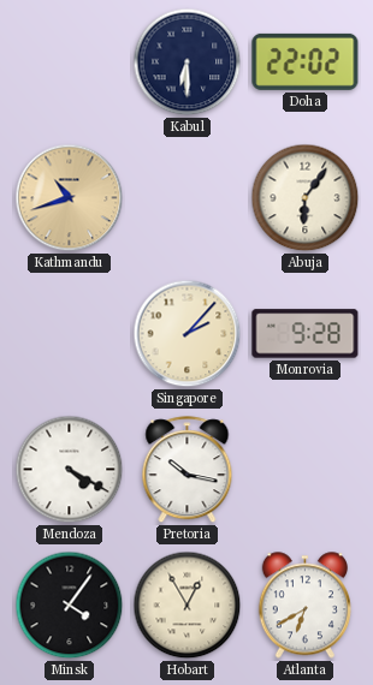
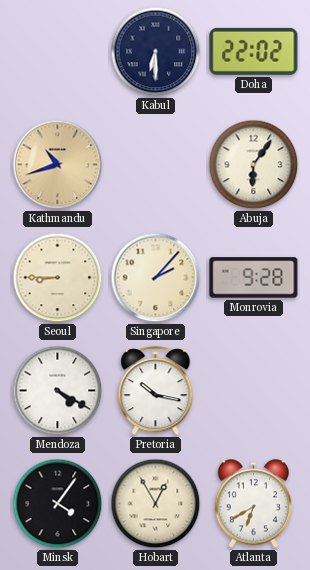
Seoul: none -> 8:45
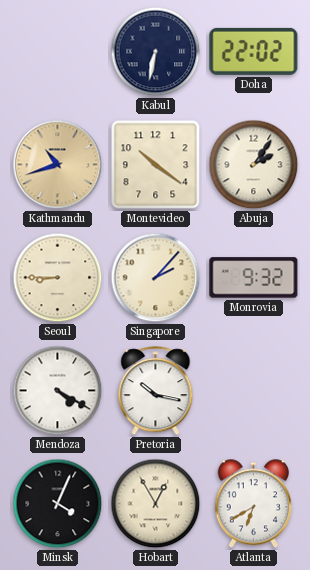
Kabul: 6:30 -> 6:32
Montevideo: none -> 10:21
Abuja: 6:06 -> 2:06
Monrovia: 9:28 -> 9:32
Minsk: 4:06 -> 4:04
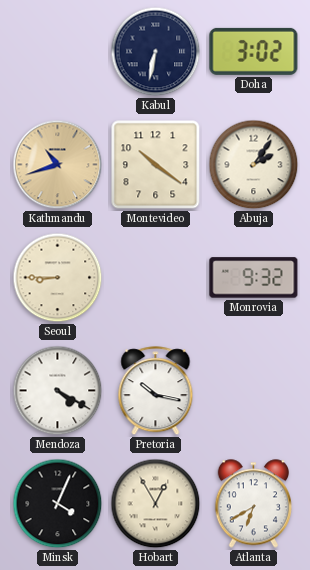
Doha: 22:02 -> 3:02
Singapore: 2:07 -> none
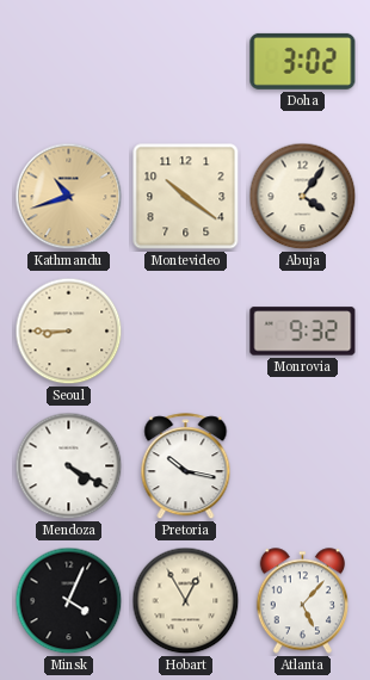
Kabul: 6:32 -> none
Abuja: 2:06 -> 4:06
Atlanta: 6:40 -> 5:07
